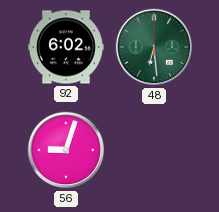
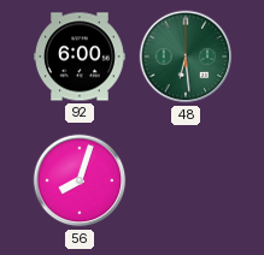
92: 6:02 -> 6:00
56: 9:03 -> 8:03
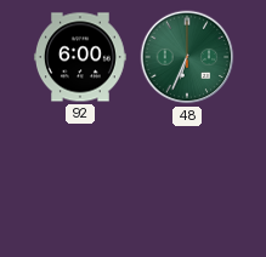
48: 6:29 -> 6:34
56: 8:03 -> none
